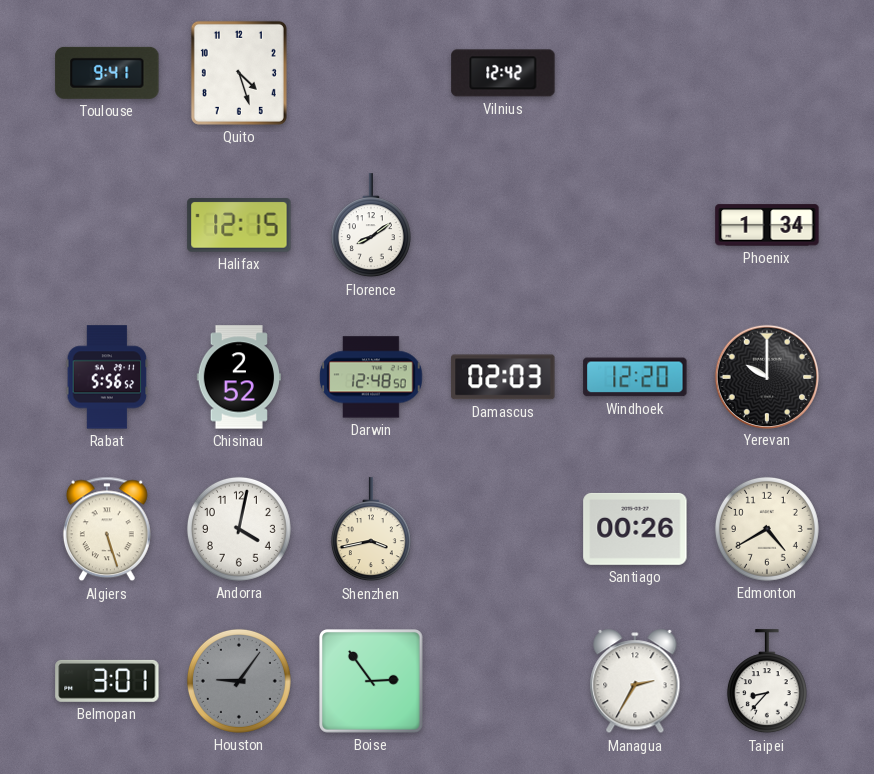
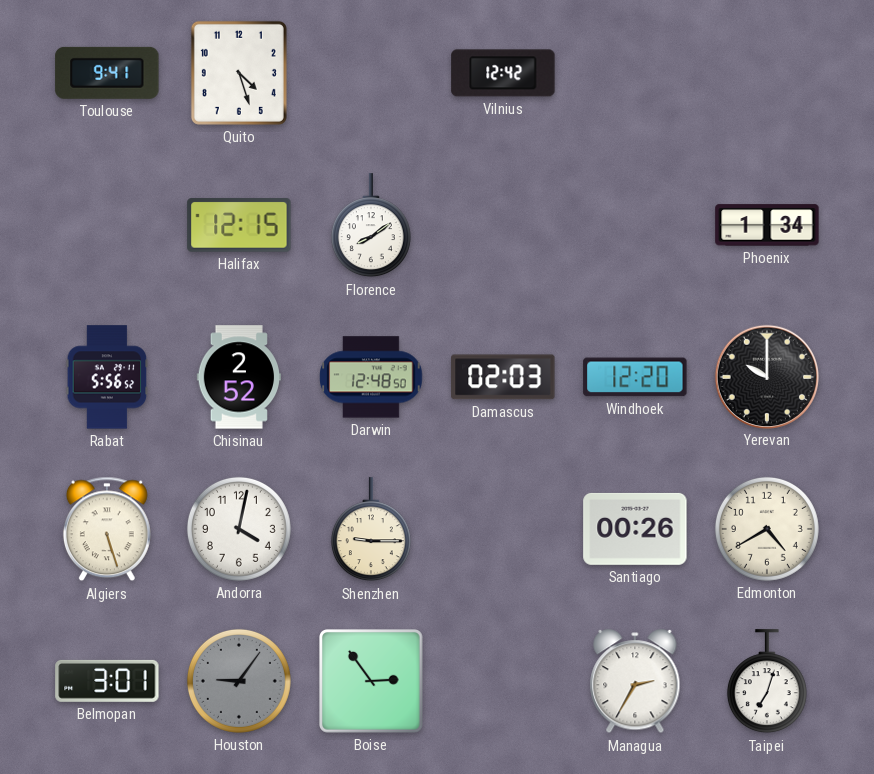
Shenzhen: 3:43 -> 9:15
Taipei: 8:37 -> 7:03
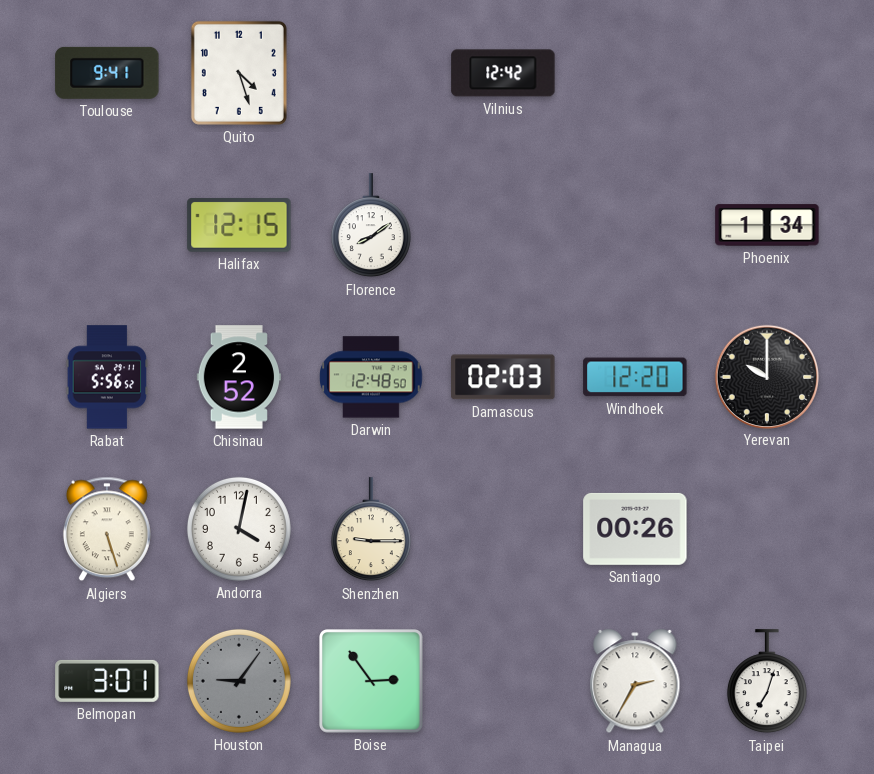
Edmonton: 4:40 -> none
